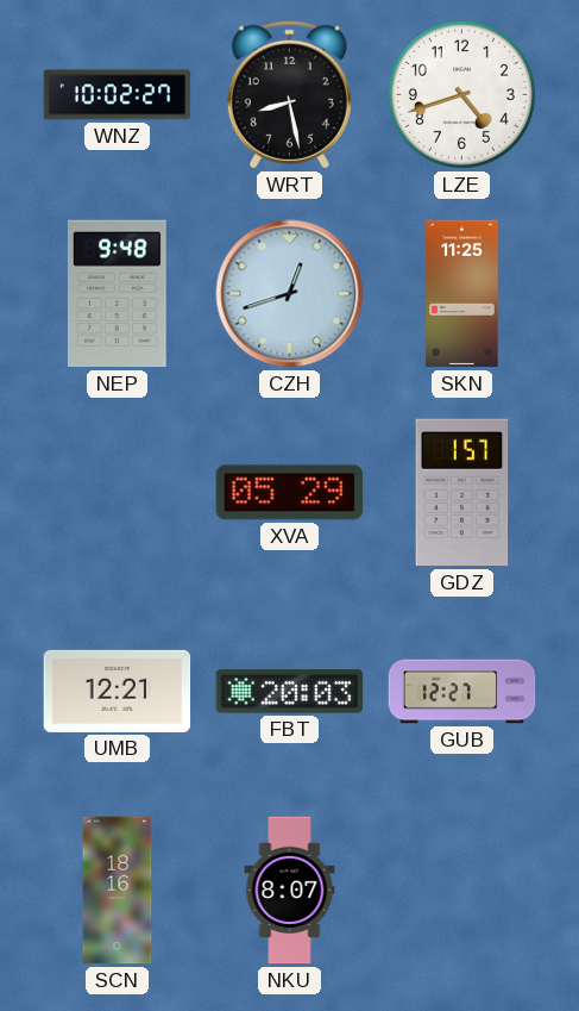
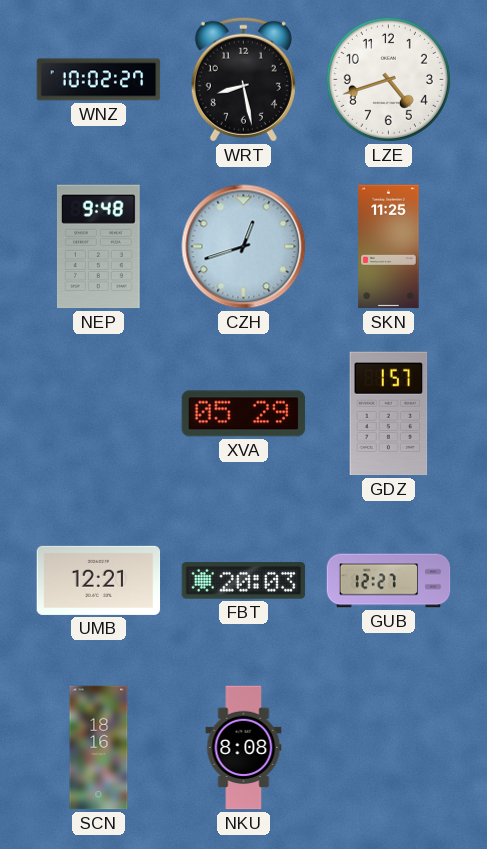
NKU: 8:07 -> 8:08
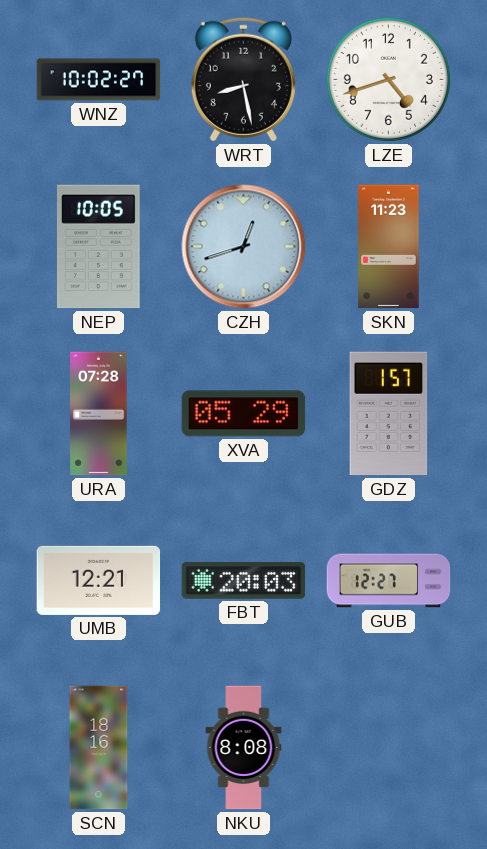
NEP: 9:48 -> 10:05
SKN: 11:25 -> 11:23
URA: none -> 07:28
